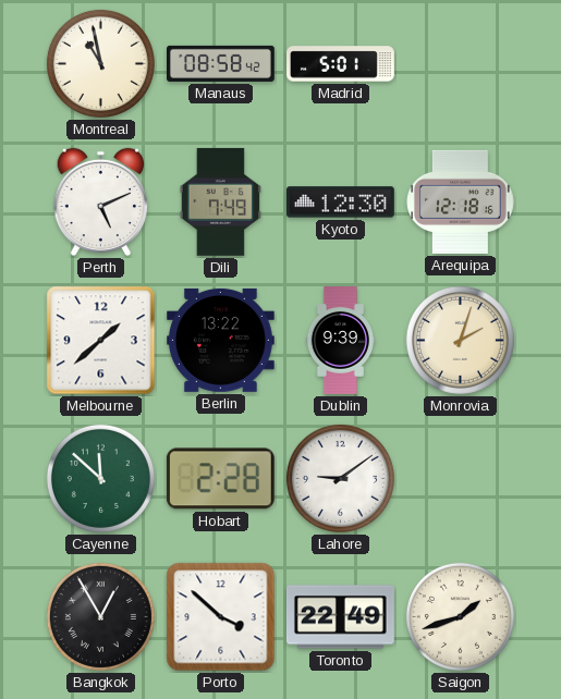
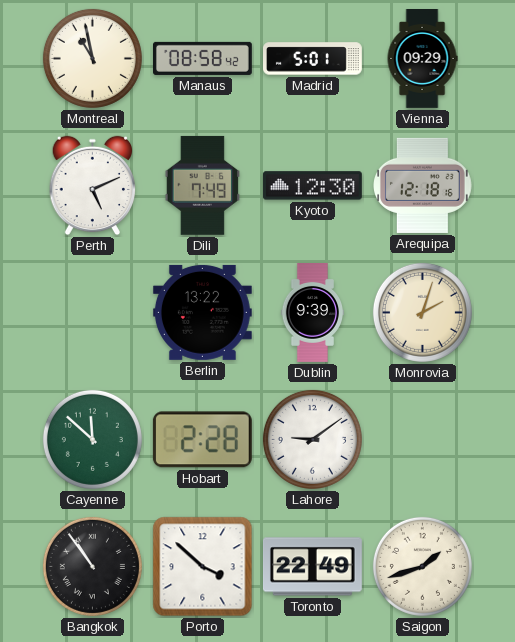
Vienna: none -> 09:29
Melbourne: 1:38 -> none
Bangkok: 12:55 -> 10:54
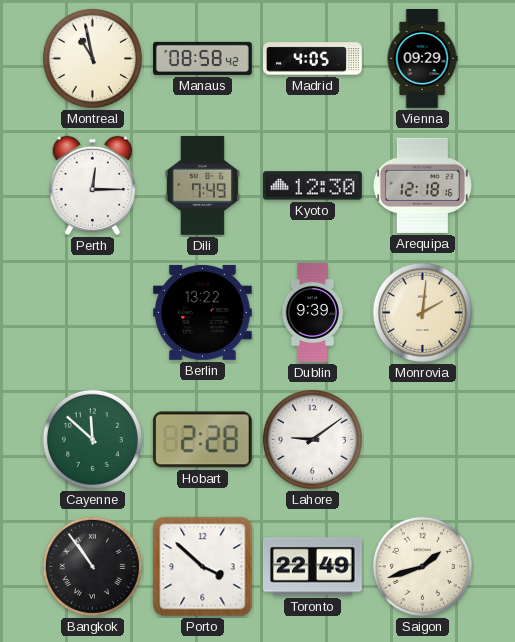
Madrid: 5:01 -> 4:05
Perth: 5:11 -> 12:15
Monrovia: 2:03 -> 2:01
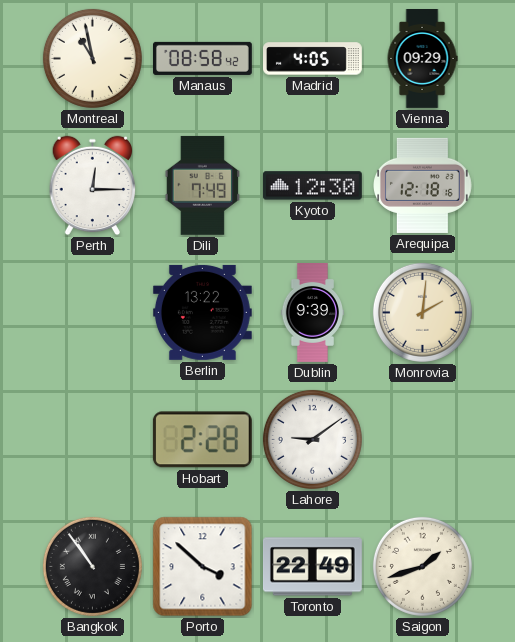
Cayenne: 11:52 -> none
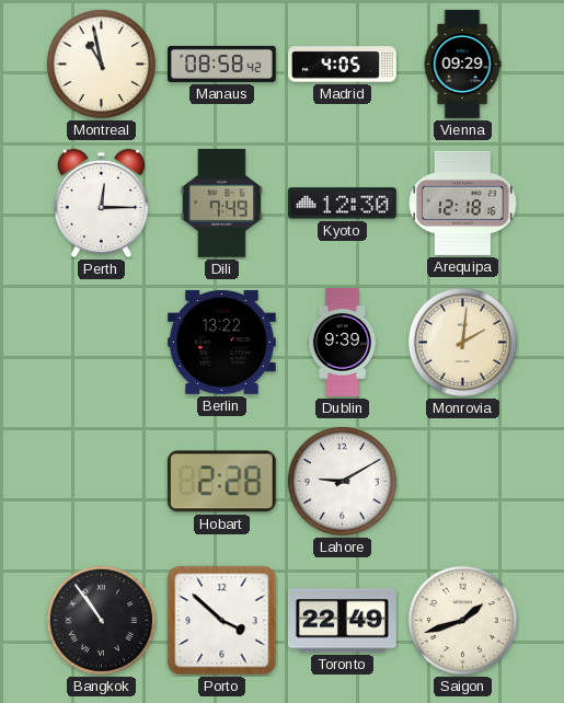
Lahore: 9:09 -> 9:10
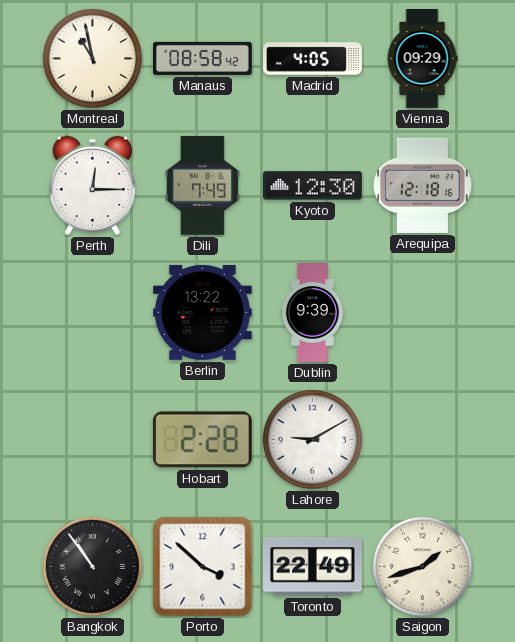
Monrovia: 2:01 -> none
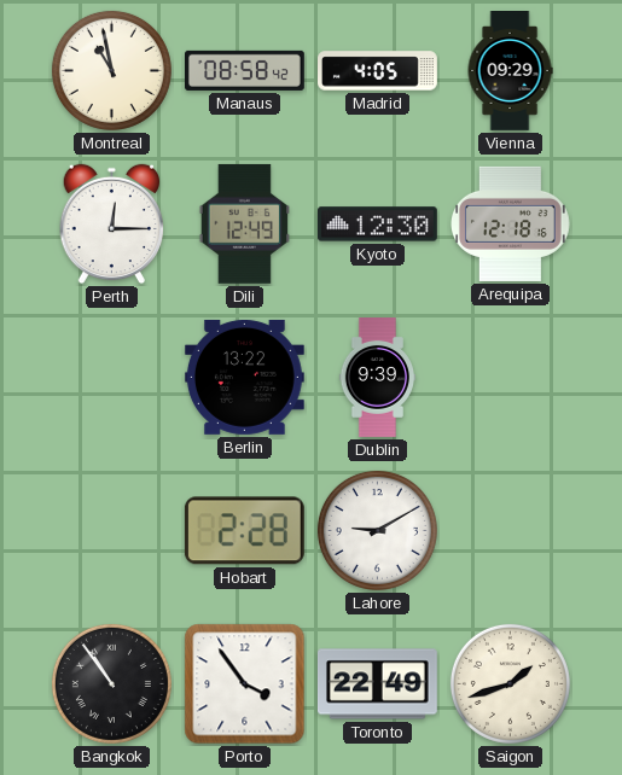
Dili: 7:49 -> 12:49
Porto: 3:52 -> 3:54
